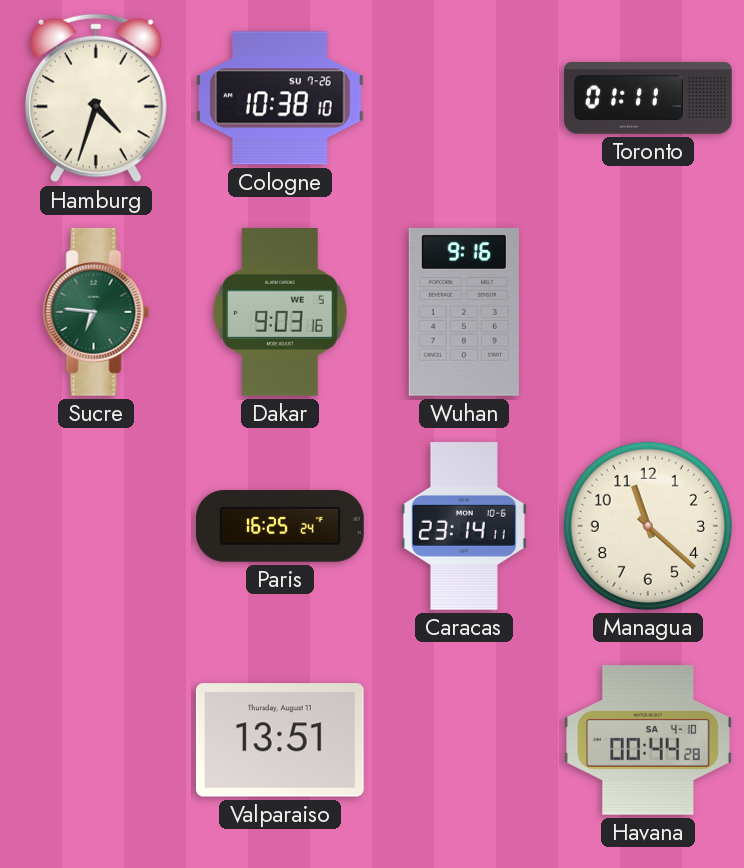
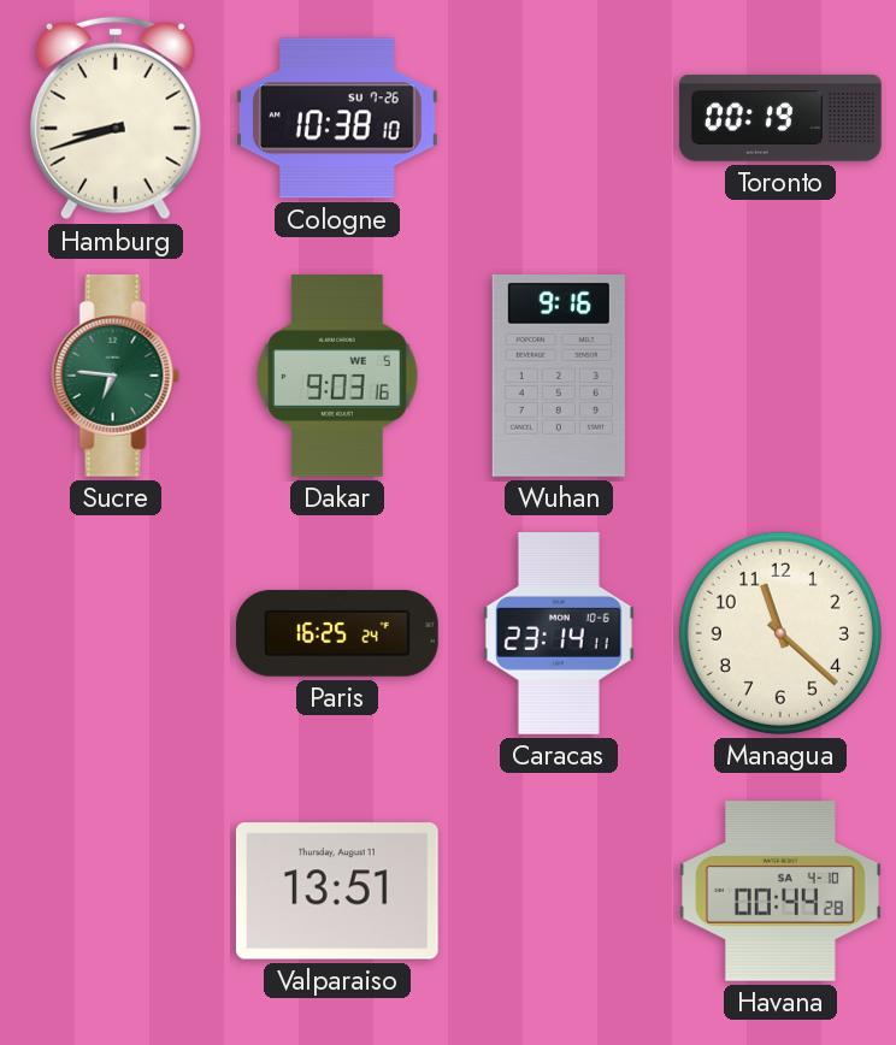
Hamburg: 4:33 -> 8:42
Toronto: 01:11 -> 00:19
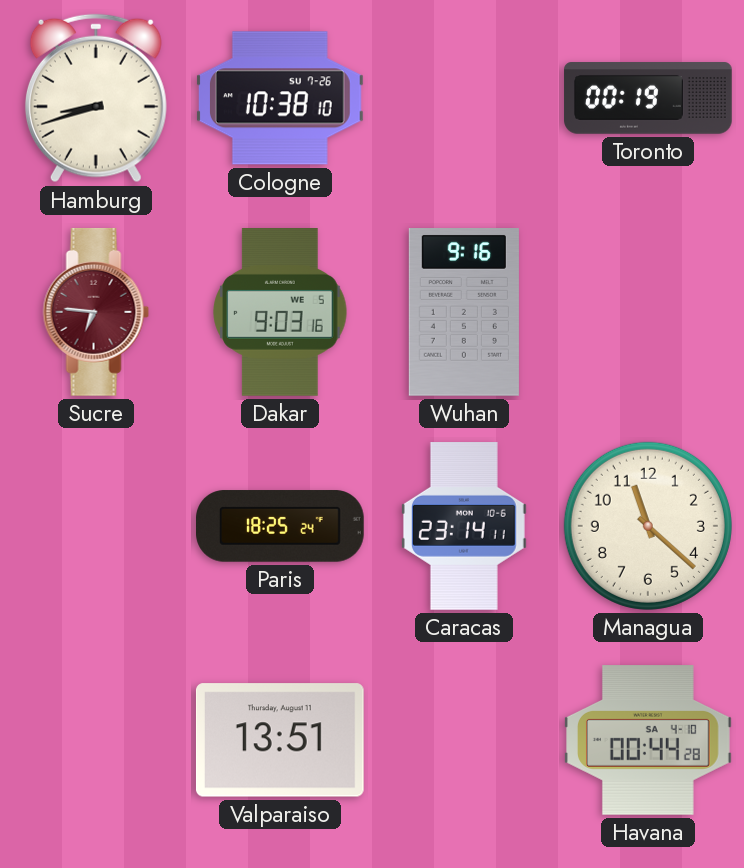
Sucre dial: green -> burgundy
Paris: 16:25 -> 18:25
